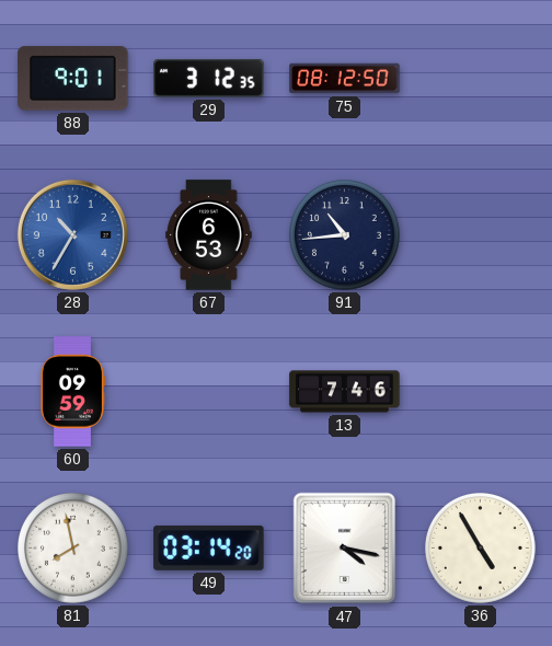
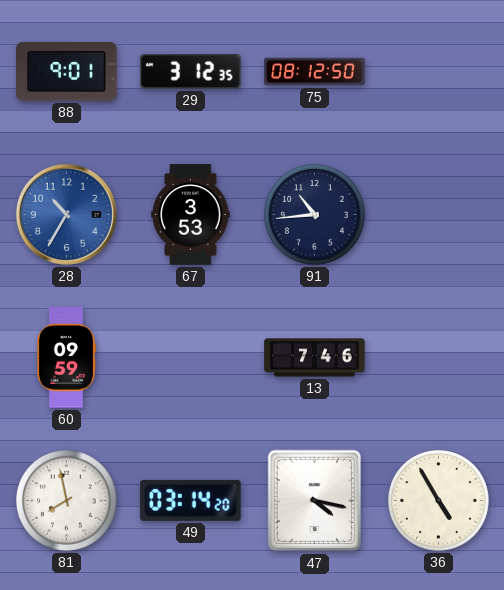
67: 6:53 -> 3:53
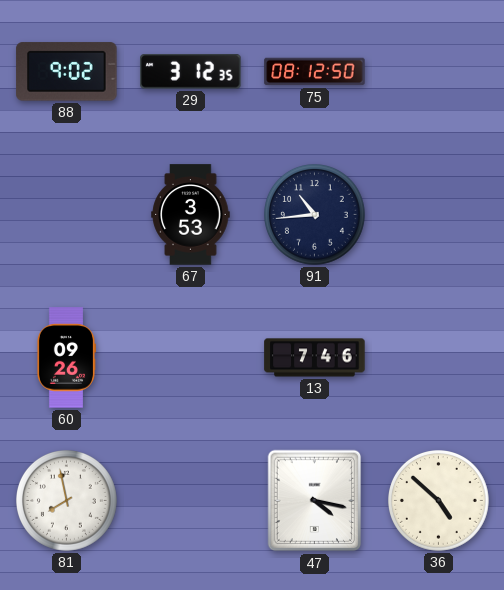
88: 9:01 -> 9:02
28: 10:35 -> none
60: 09:59 -> 09:26
49: 03:14 -> none
36: 4:55 -> 4:52
